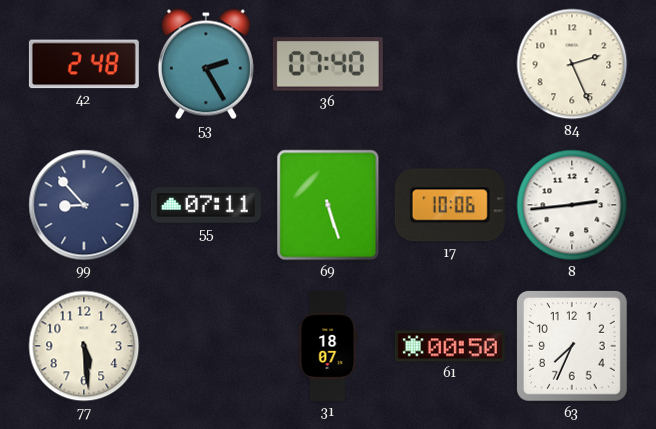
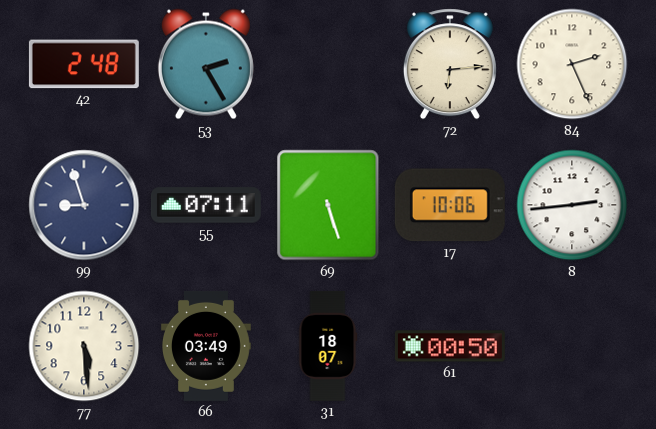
36: 07:40 -> none
72: none -> 6:14
99: 8:53 -> 8:57
66: none -> 03:49
63: 7:34 -> none
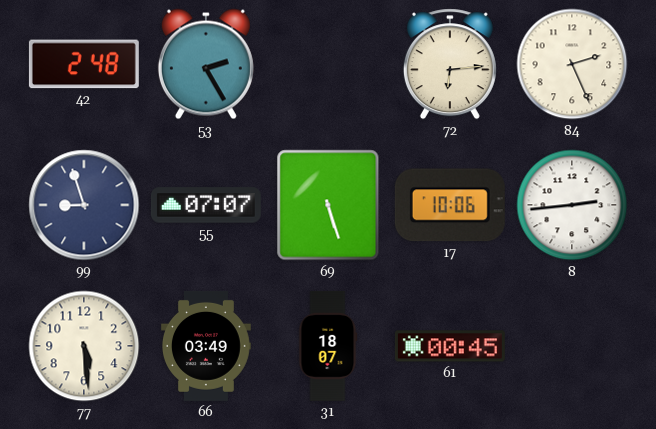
55: 07:11 -> 07:07
61: 00:50 -> 00:45
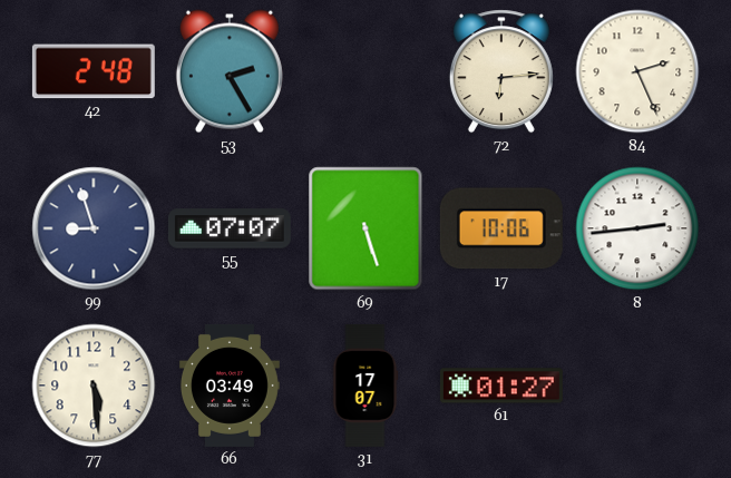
31: 18:07 -> 17:07
61: 00:45 -> 01:27
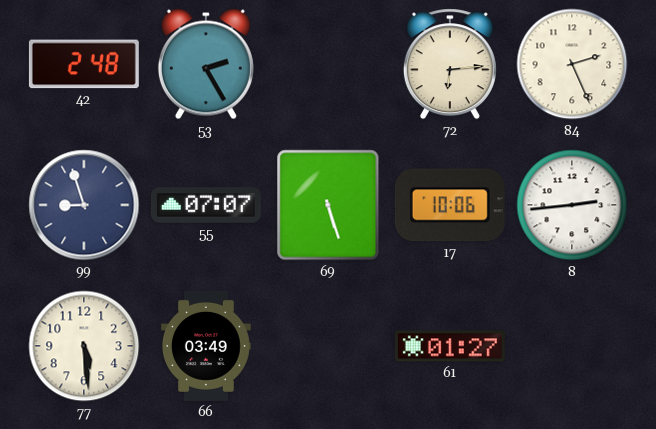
31: 17:07 -> none
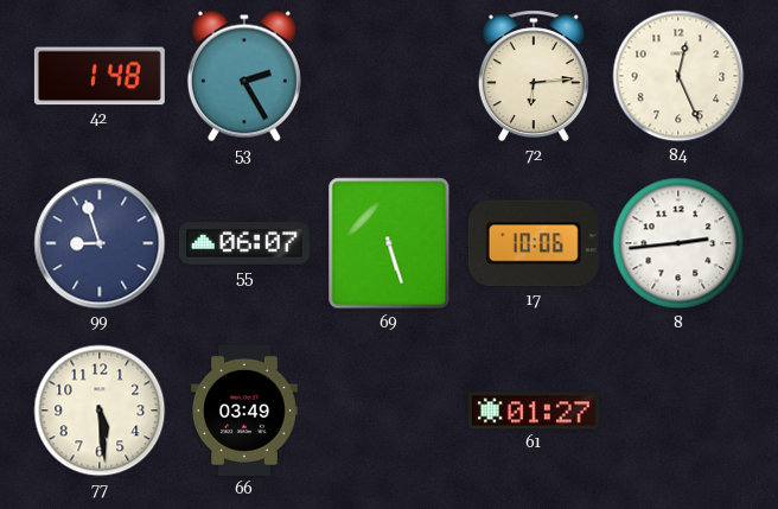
42: 2:48 -> 1:48
84: 2:26 -> 12:26
55: 07:07 -> 06:07
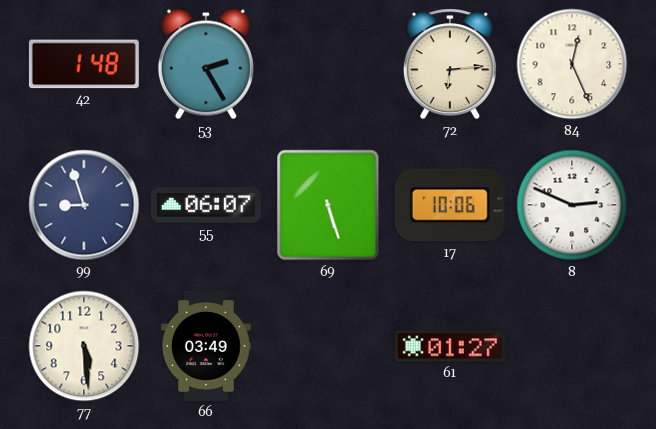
8: 2:44 -> 2:49
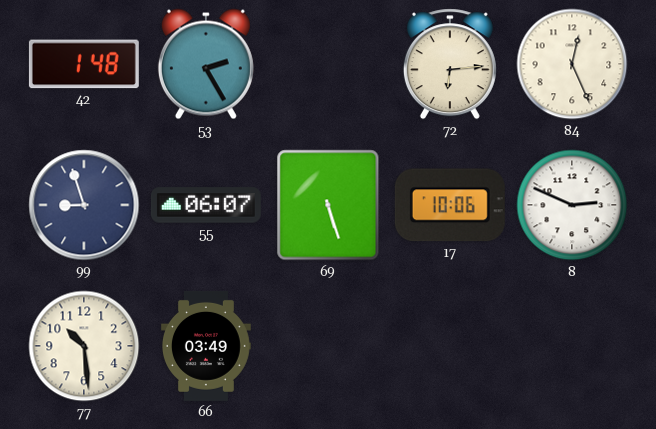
77: 5:29 -> 10:29
61: 01:27 -> none
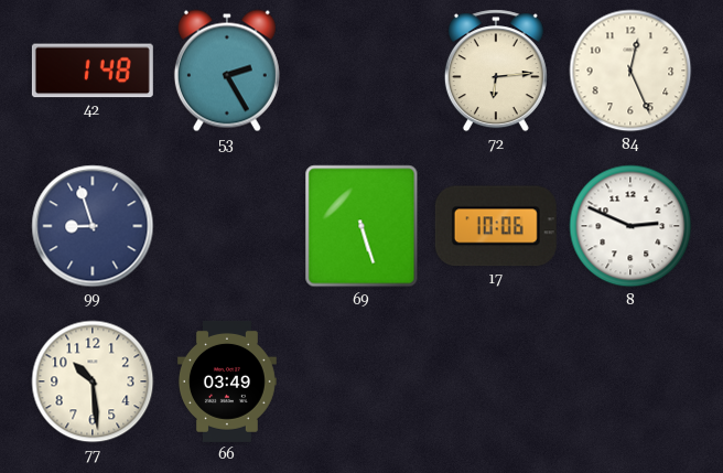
55: 06:07 -> none
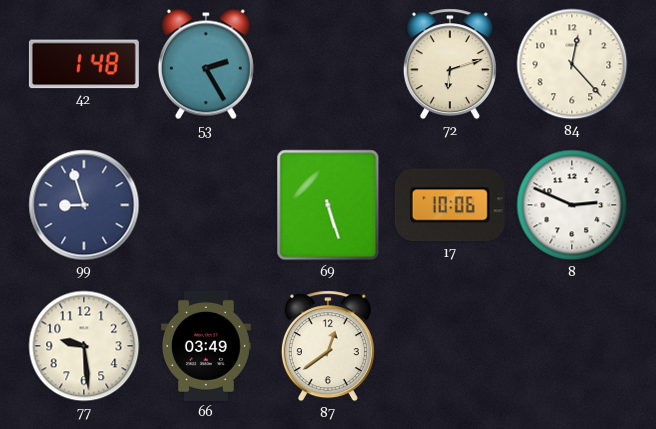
72: 6:14 -> 6:12
84: 12:26 -> 12:23
77: 10:29 -> 9:29
87: none -> 12:39
